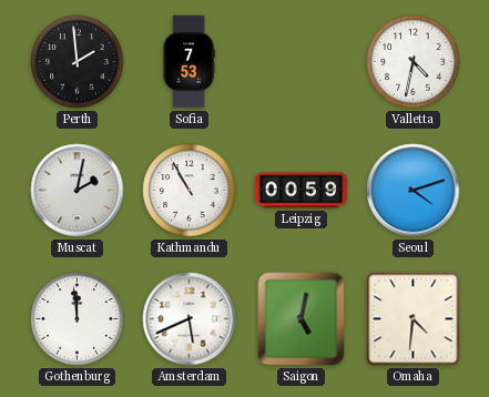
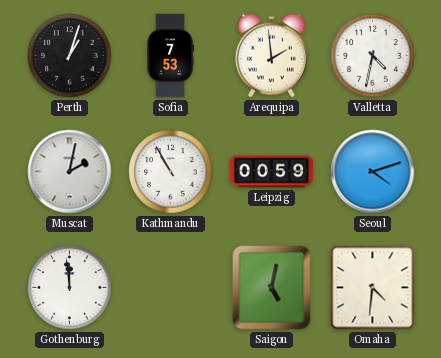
Perth: 1:59 -> 1:03
Arequipa: none -> 1:59
Amsterdam: 5:41 -> none
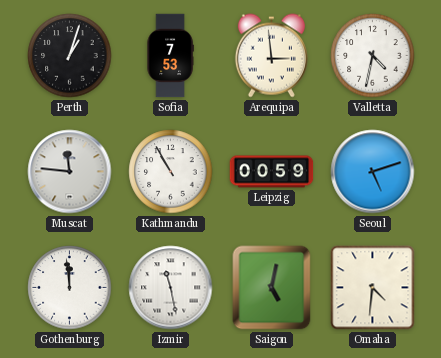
Arequipa: 1:59 -> 2:59
Muscat: 2:02 -> 11:46
Seoul: 4:12 -> 5:12
Izmir: none -> 11:28
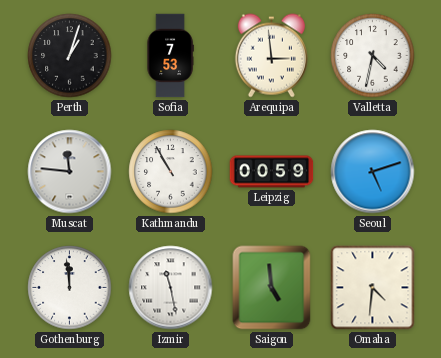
Saigon: 5:02 -> 4:59
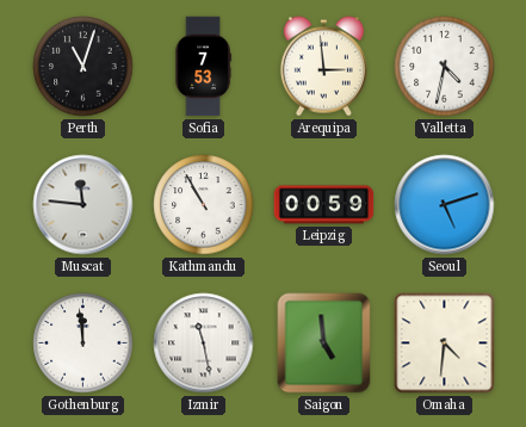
Perth: 1:03 -> 11:03
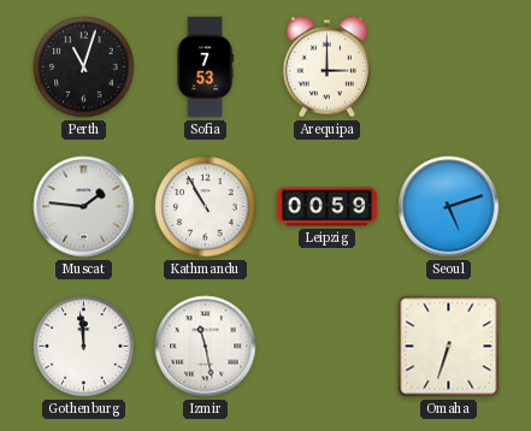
Arequipa: 2:59 -> 3:00
Valletta: 4:32 -> none
Muscat: 11:46 -> 1:46
Saigon: 4:59 -> none
Omaha: 4:31 -> 6:33
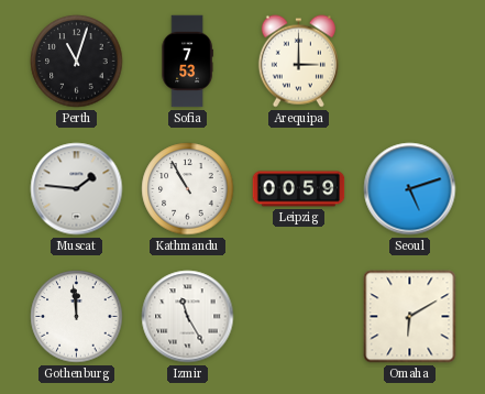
Izmir: 11:28 -> 11:25
Omaha: 6:33 -> 6:10
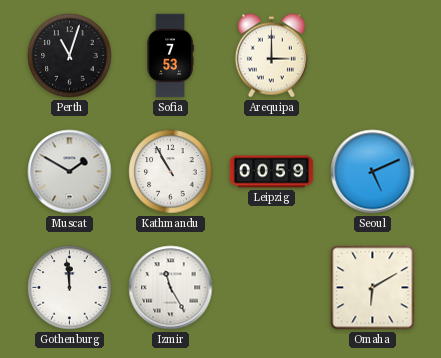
Muscat: 1:46 -> 1:50
Seoul: 5:12 -> 5:11
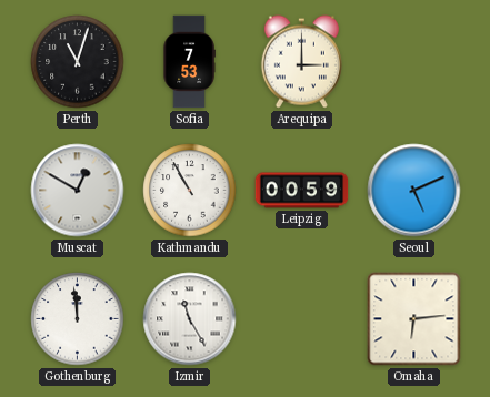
Muscat: 1:50 -> 12:50
Omaha: 6:10 -> 6:14
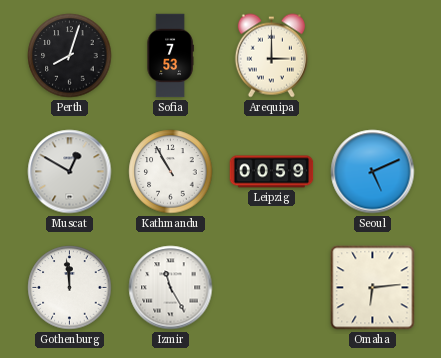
Perth: 11:03 -> 8:03
